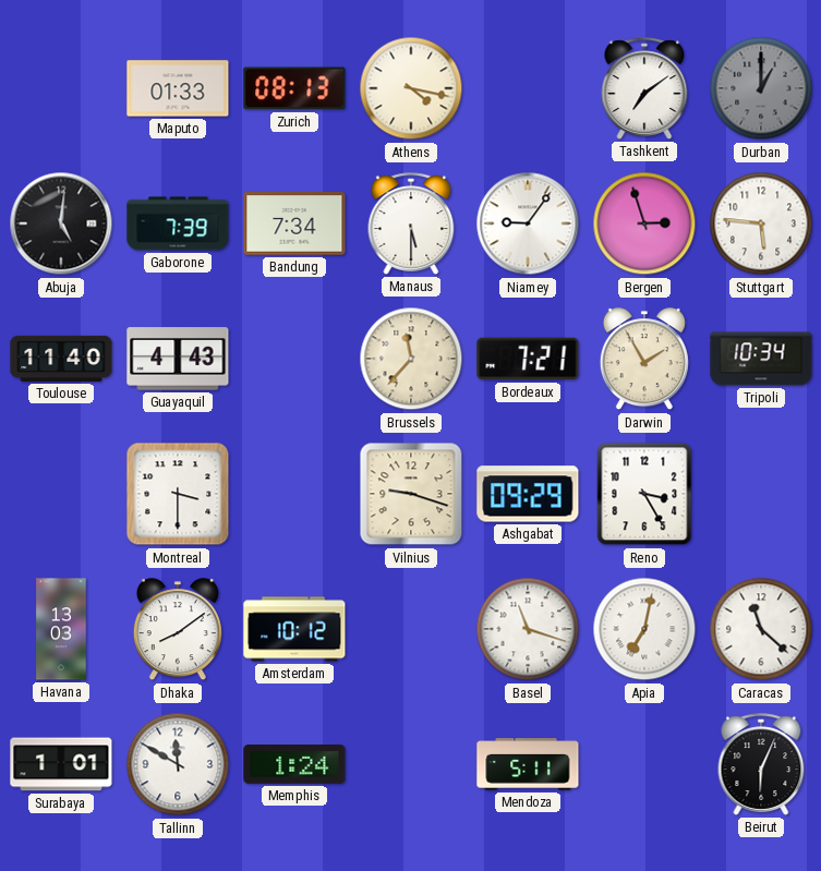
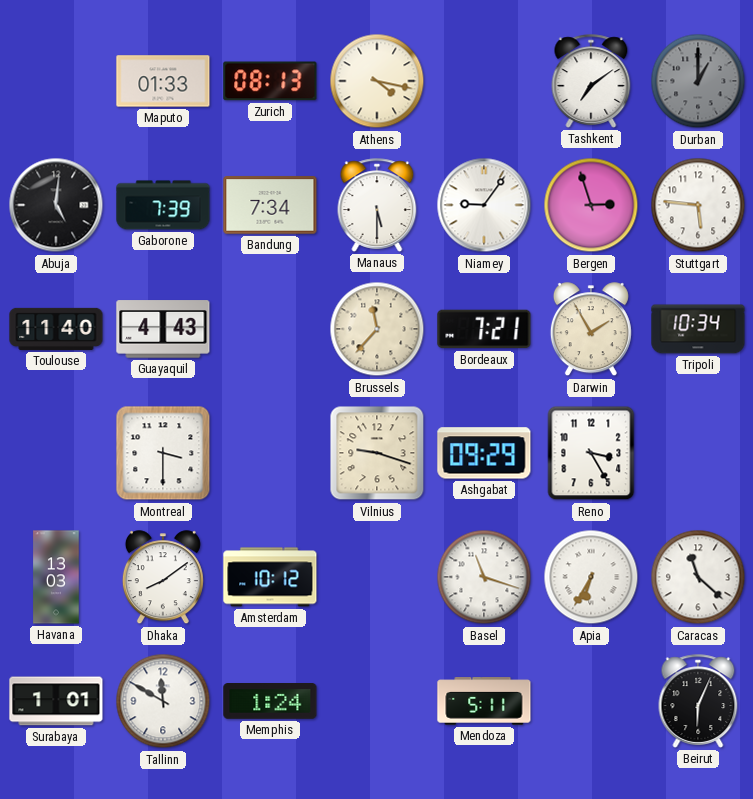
Apia: 7:02 -> 6:35
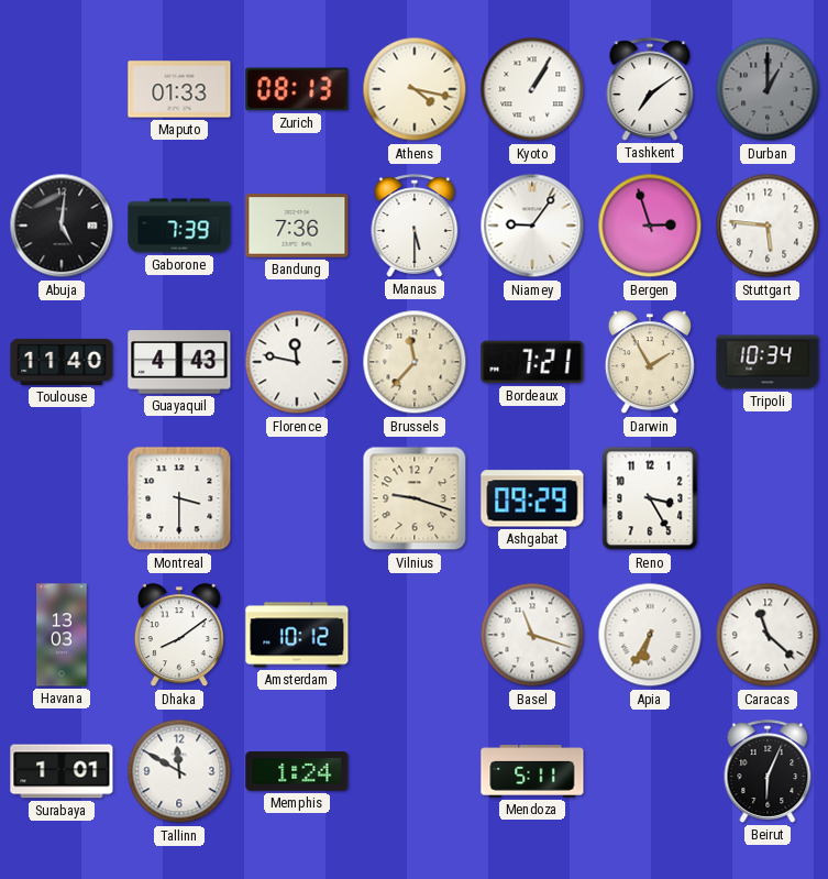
Kyoto: none -> 1:05
Bandung: 7:34 -> 7:36
Florence: none -> 11:47
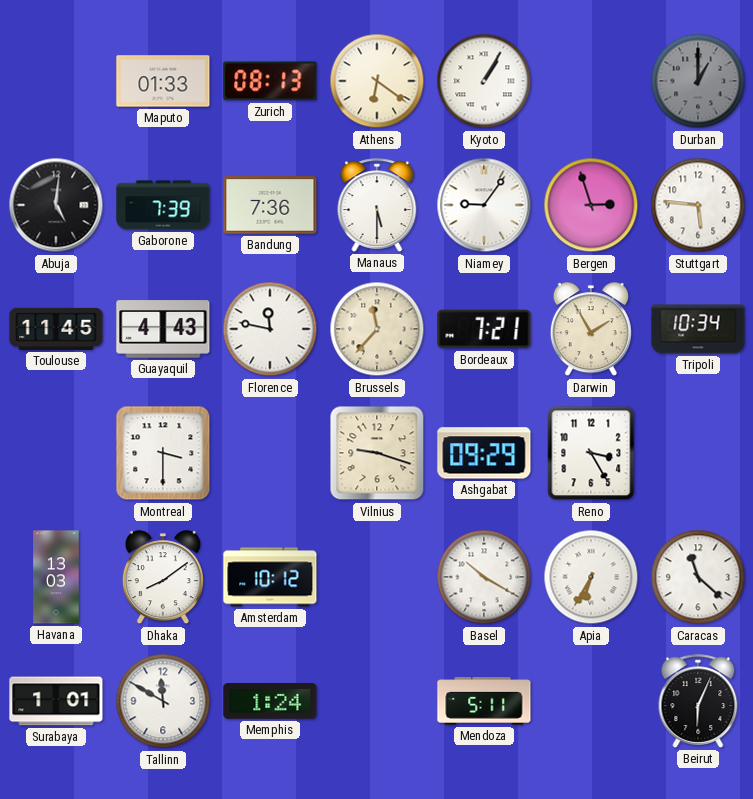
Athens: 4:17 -> 6:21
Tashkent: 7:09 -> none
Toulouse: 11:40 -> 11:45
Basel: 11:18 -> 10:20
